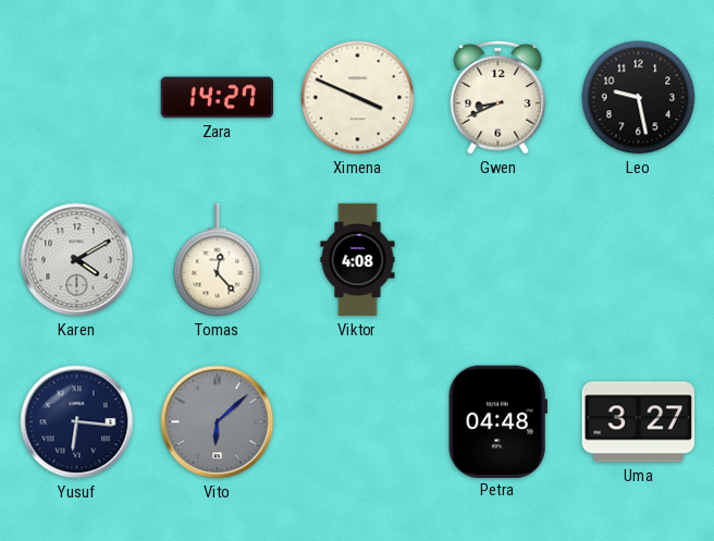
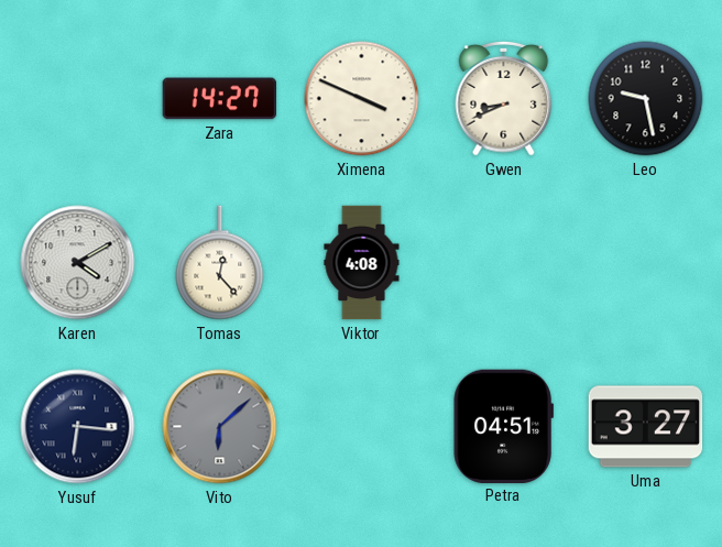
Petra: 04:48 -> 04:51
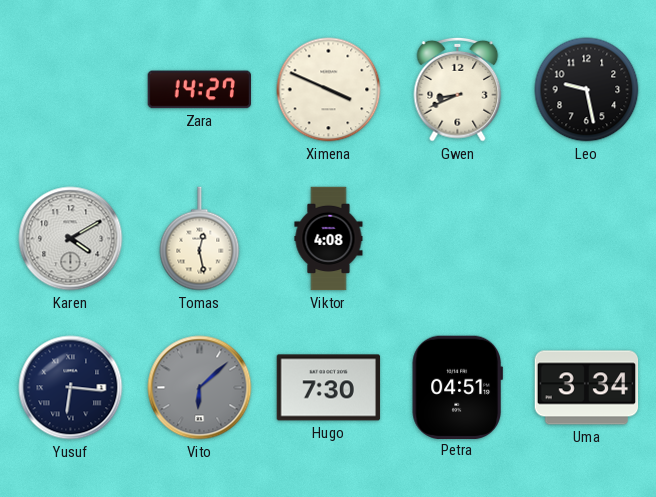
Tomas: 12:23 -> 12:28
Hugo: none -> 7:30
Uma: 3:27 -> 3:34
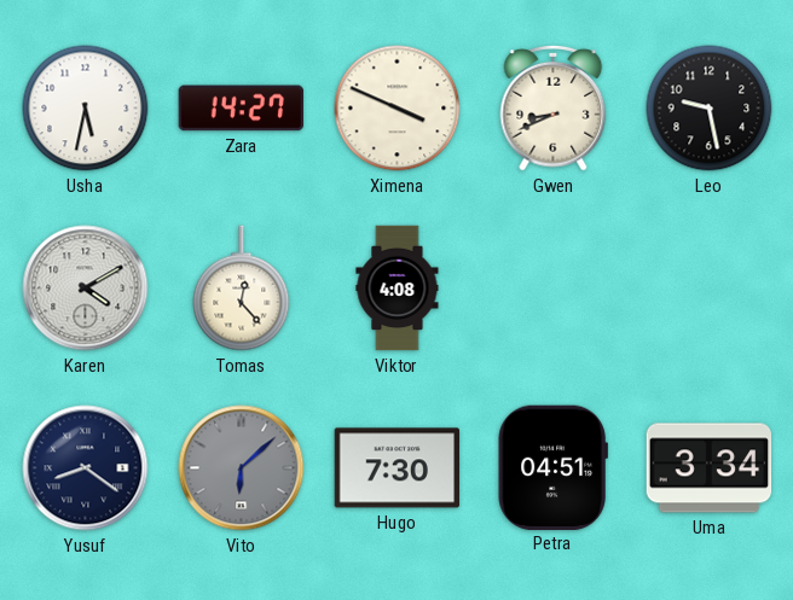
Usha: none -> 5:32
Tomas: 12:28 -> 12:23
Yusuf: 6:16 -> 8:21
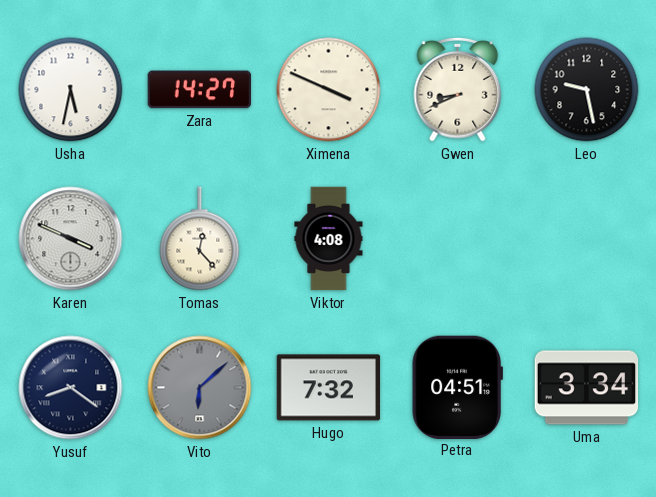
Karen: 4:10 -> 3:49
Hugo: 7:30 -> 7:32
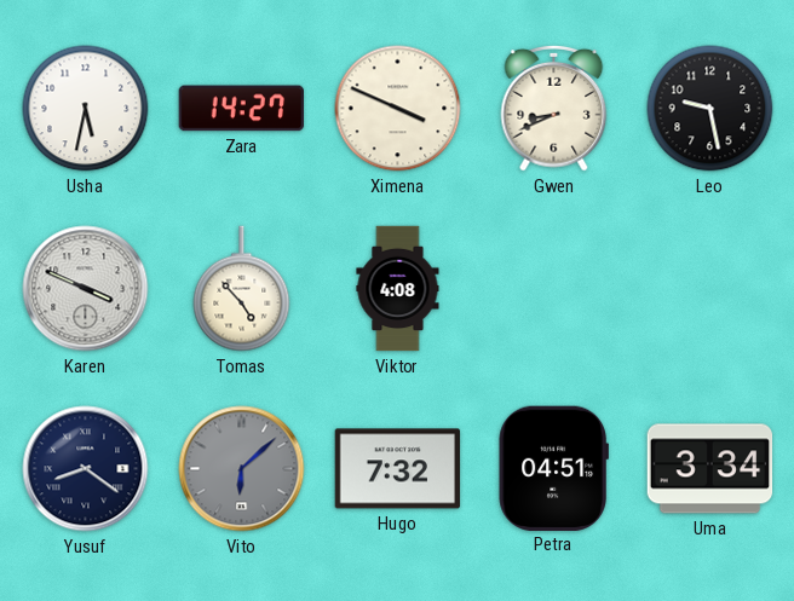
Tomas: 12:23 -> 4:53
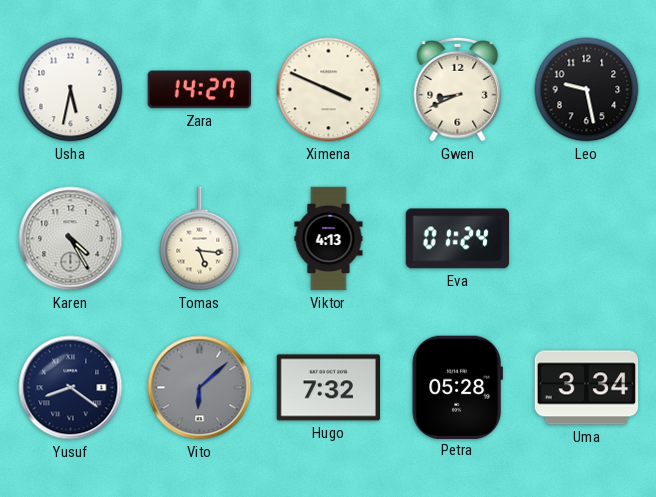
Karen: 3:49 -> 4:25
Tomas: 4:53 -> 5:16
Viktor: 4:08 -> 4:13
Eva: none -> 01:24
Petra: 04:51 -> 05:28
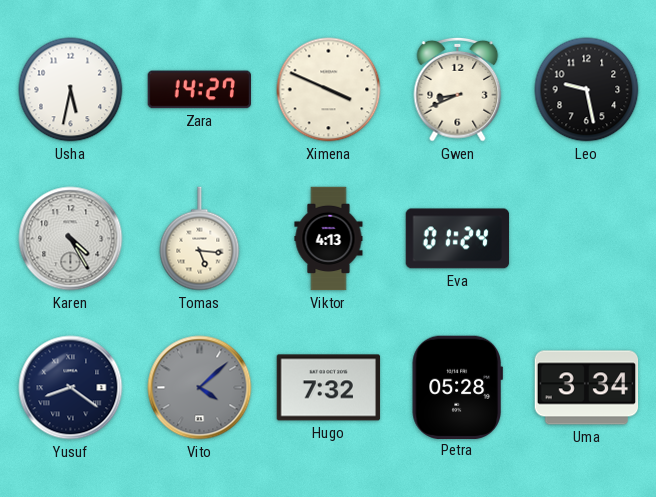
Vito: 6:08 -> 4:08
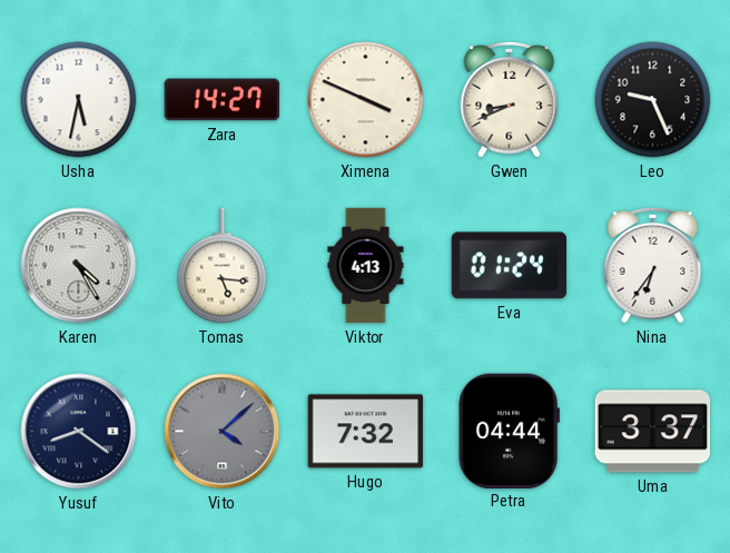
Leo: 9:28 -> 9:26
Nina: none -> 6:36
Petra: 05:28 -> 04:44
Uma: 3:34 -> 3:37
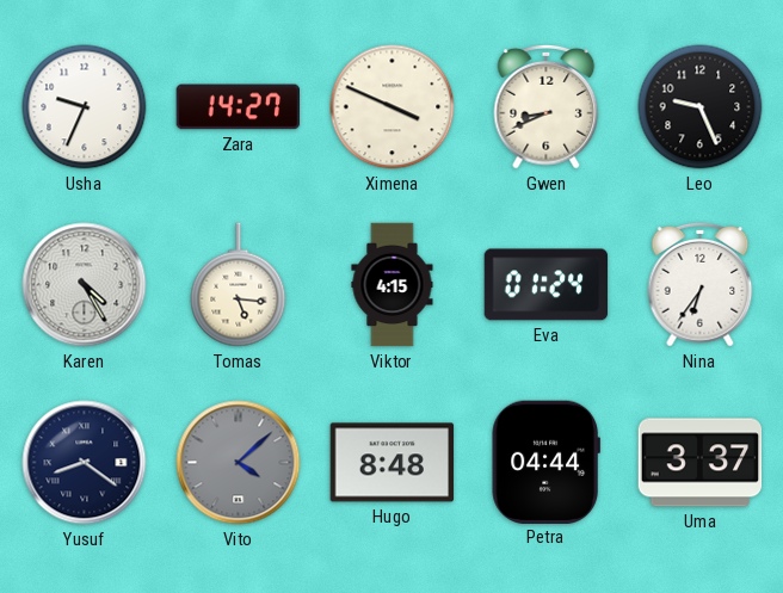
Usha: 5:32 -> 9:34
Viktor: 4:13 -> 4:15
Hugo: 7:32 -> 8:48
